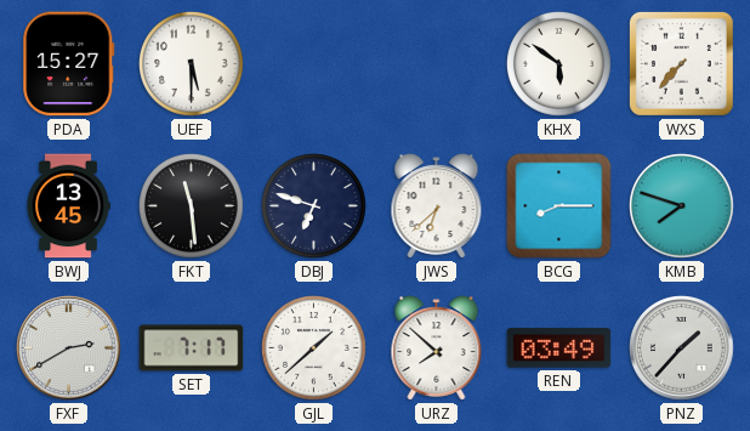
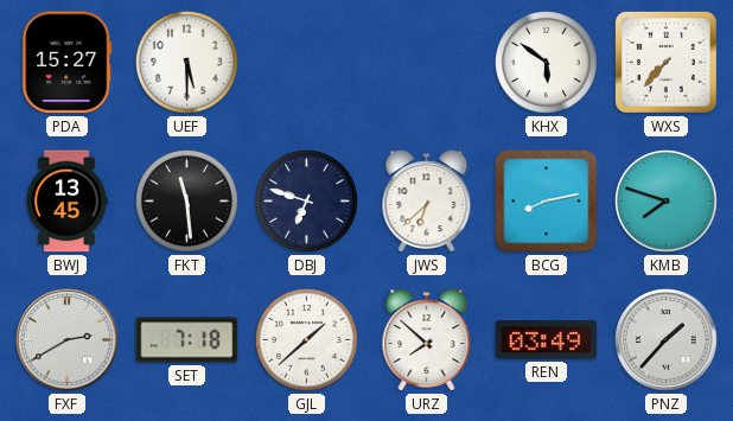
BCG: 8:15 -> 8:13
SET: 7:17 -> 7:18
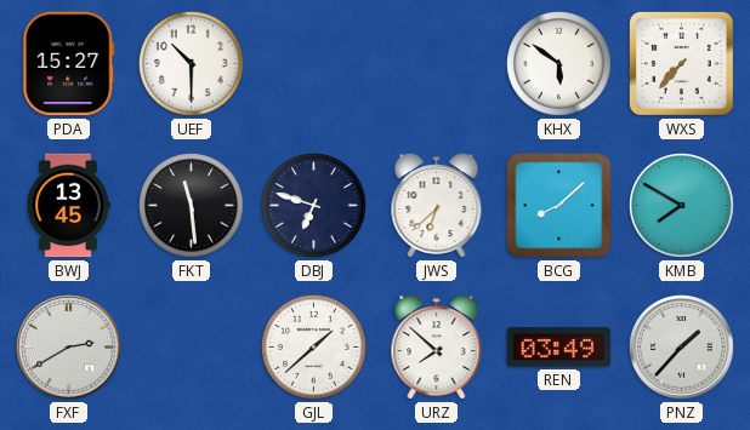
UEF: 5:30 -> 10:30
BCG: 8:13 -> 8:08
KMB: 7:48 -> 7:50
SET: 7:18 -> none
